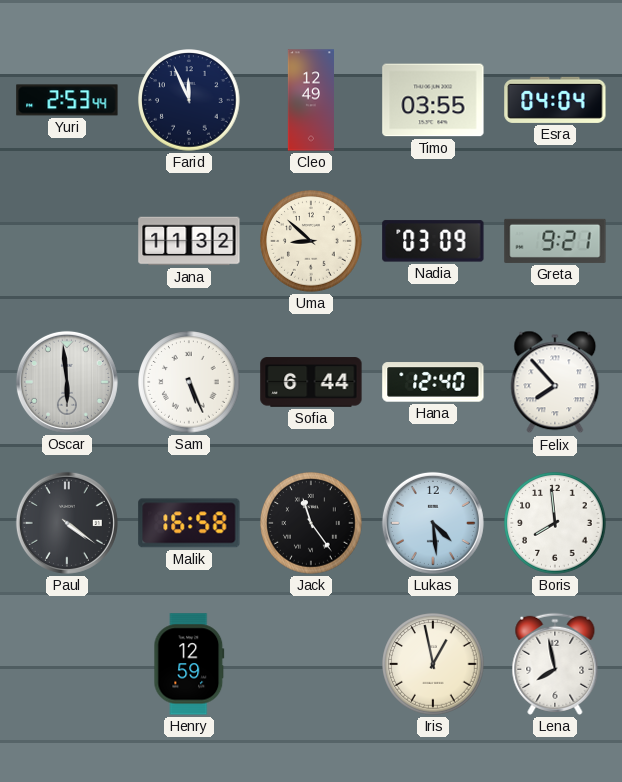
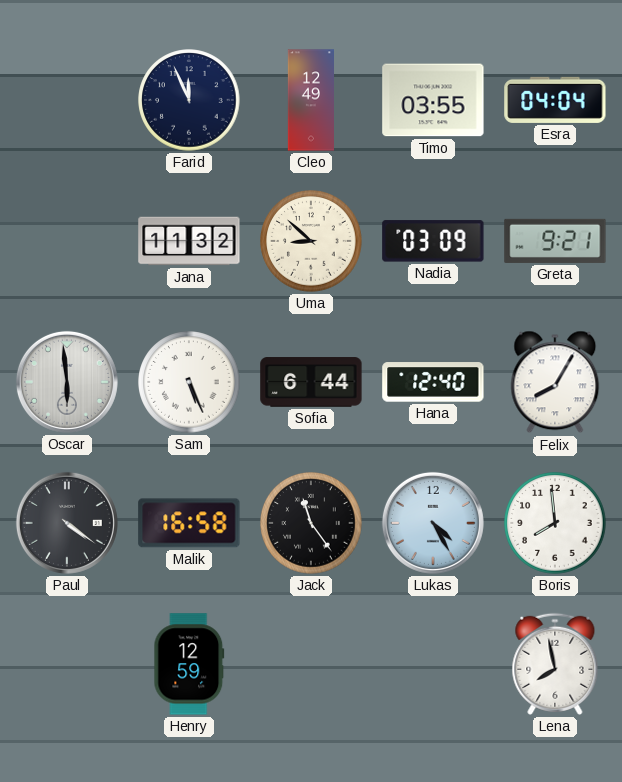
Yuri: 2:53 -> none
Felix: 7:53 -> 8:05
Lukas: 4:29 -> 4:25
Iris: 12:58 -> none
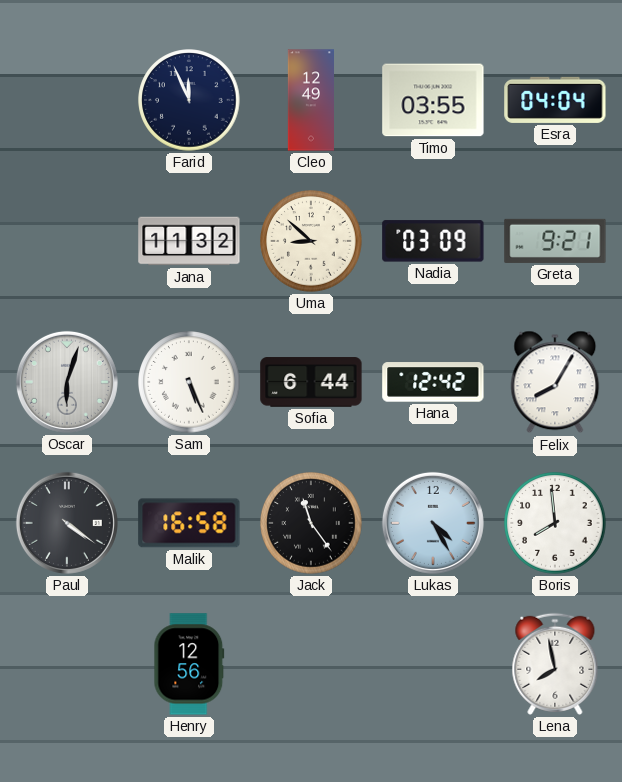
Oscar: 5:59 -> 6:03
Hana: 12:40 -> 12:42
Henry: 12:59 -> 12:56
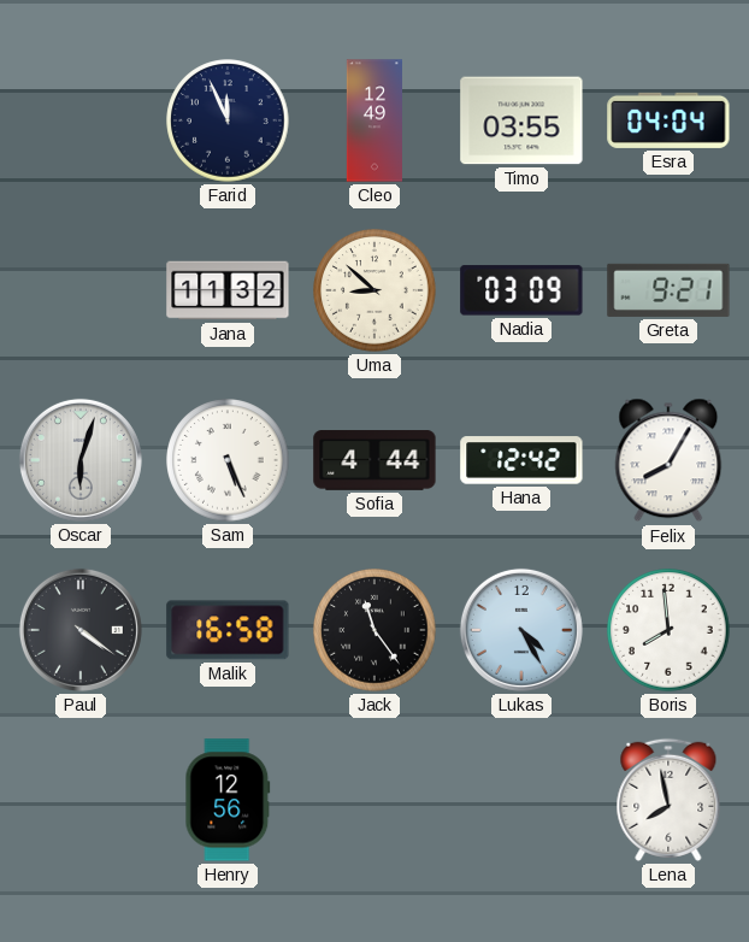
Sofia: 6:44 -> 4:44
